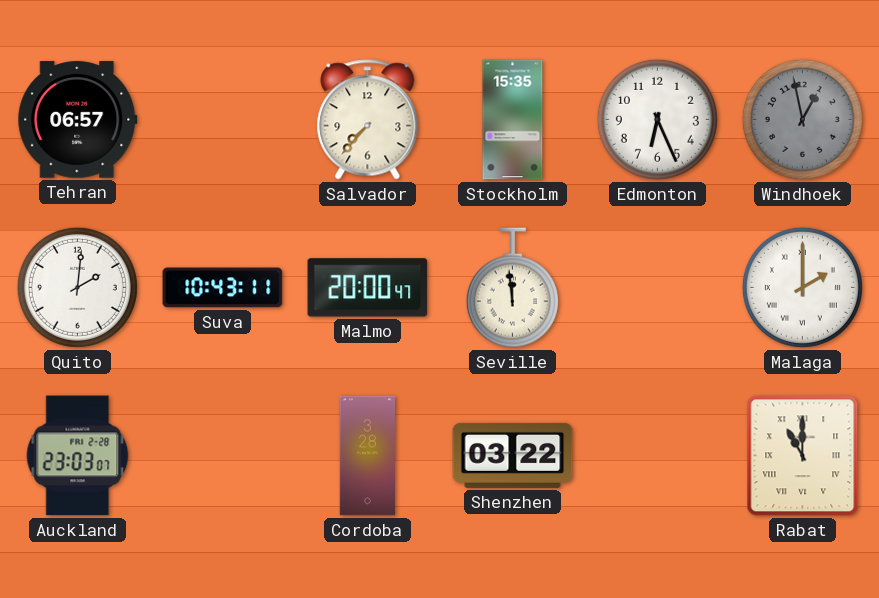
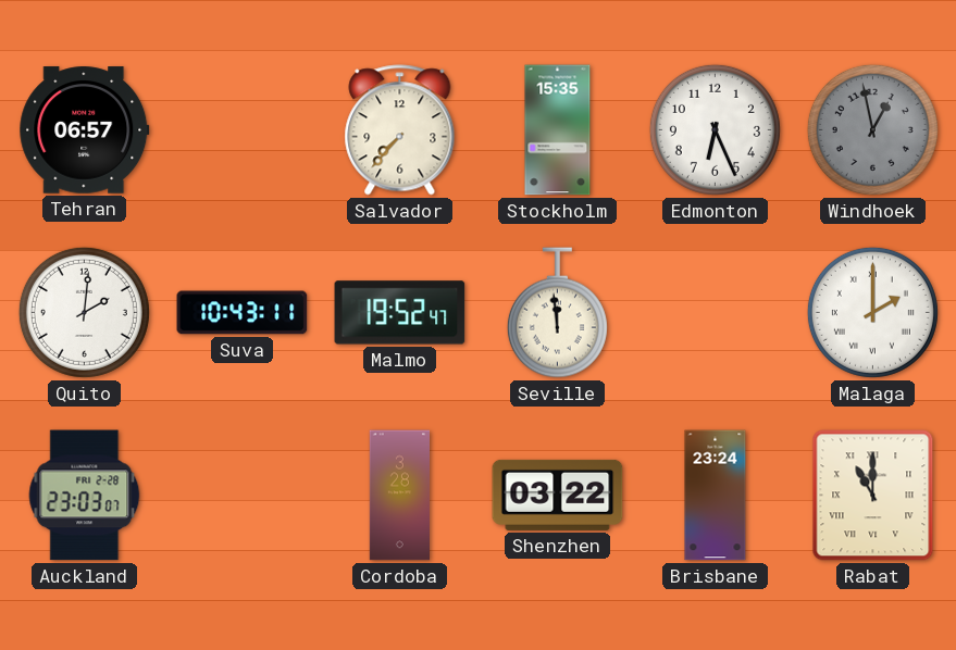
Malmo: 20:00 -> 19:52
Brisbane: none -> 23:24
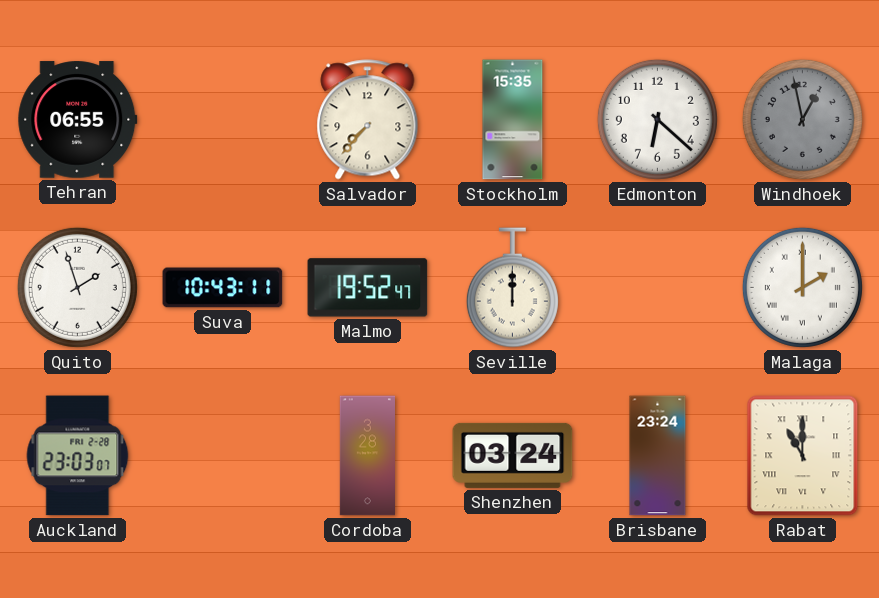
Tehran: 06:57 -> 06:55
Edmonton: 6:26 -> 6:22
Quito: 2:01 -> 1:57
Seville: 11:59 -> 12:00
Shenzhen: 03:22 -> 03:24
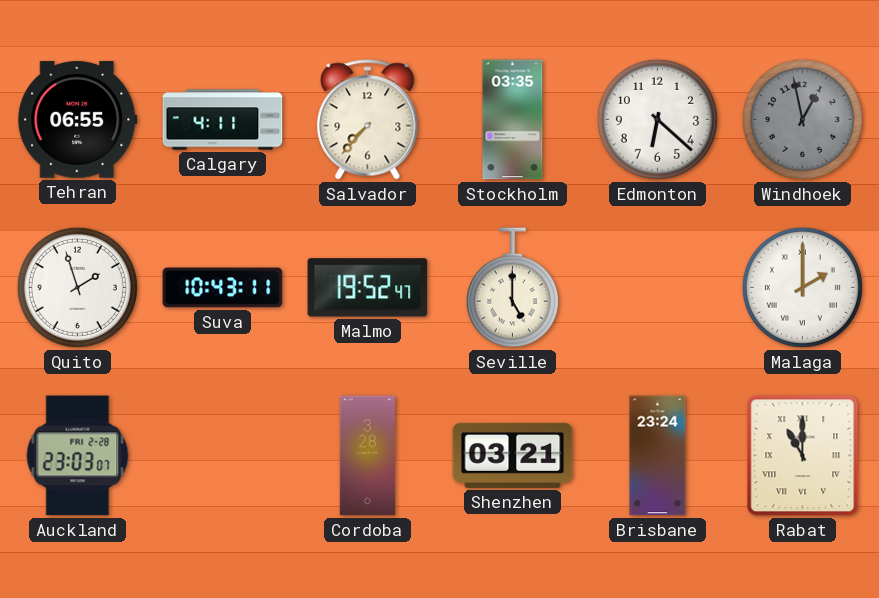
Calgary: none -> 4:11
Stockholm: 15:35 -> 03:35
Seville: 12:00 -> 5:00
Shenzhen: 03:24 -> 03:21
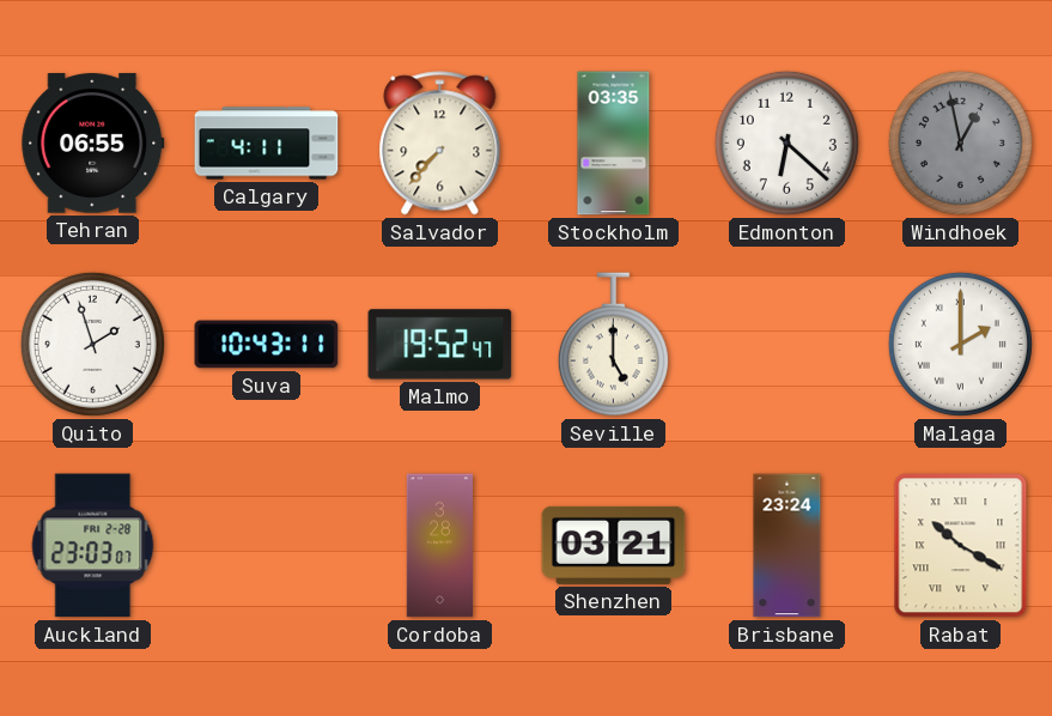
Rabat: 11:00 -> 10:20
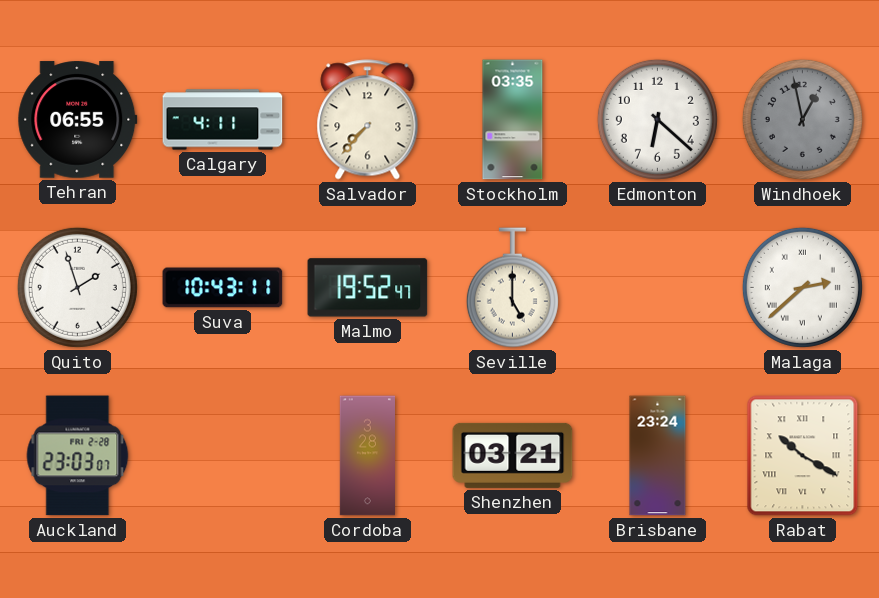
Malaga: 2:00 -> 2:38
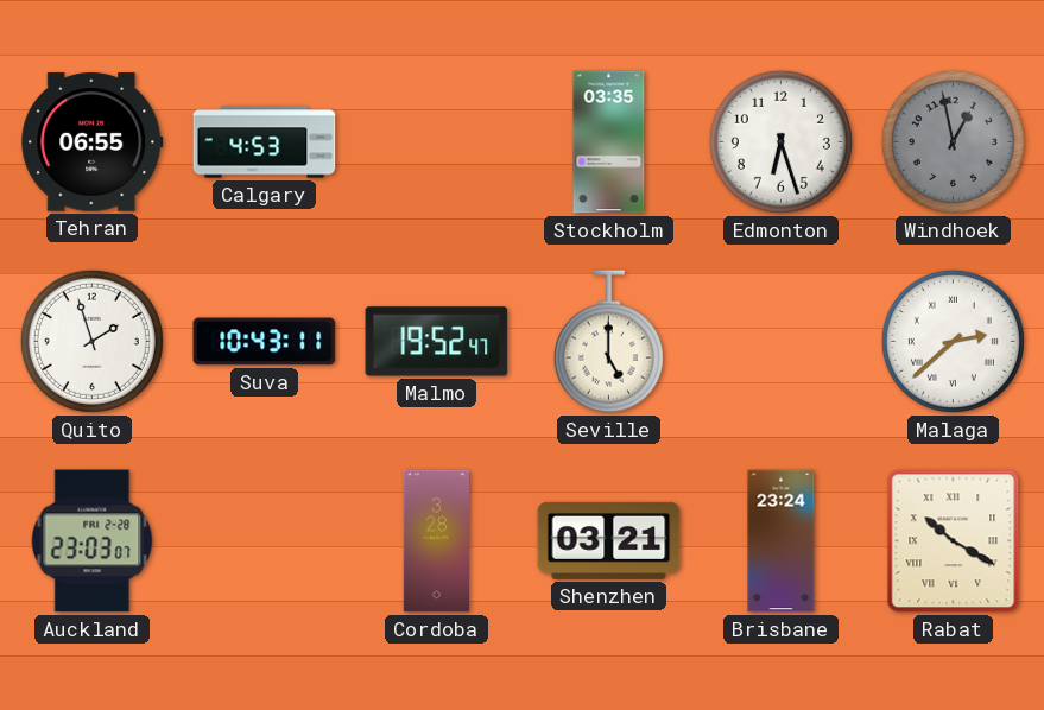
Calgary: 4:11 -> 4:53
Salvador: 7:37 -> none
Edmonton: 6:22 -> 6:27
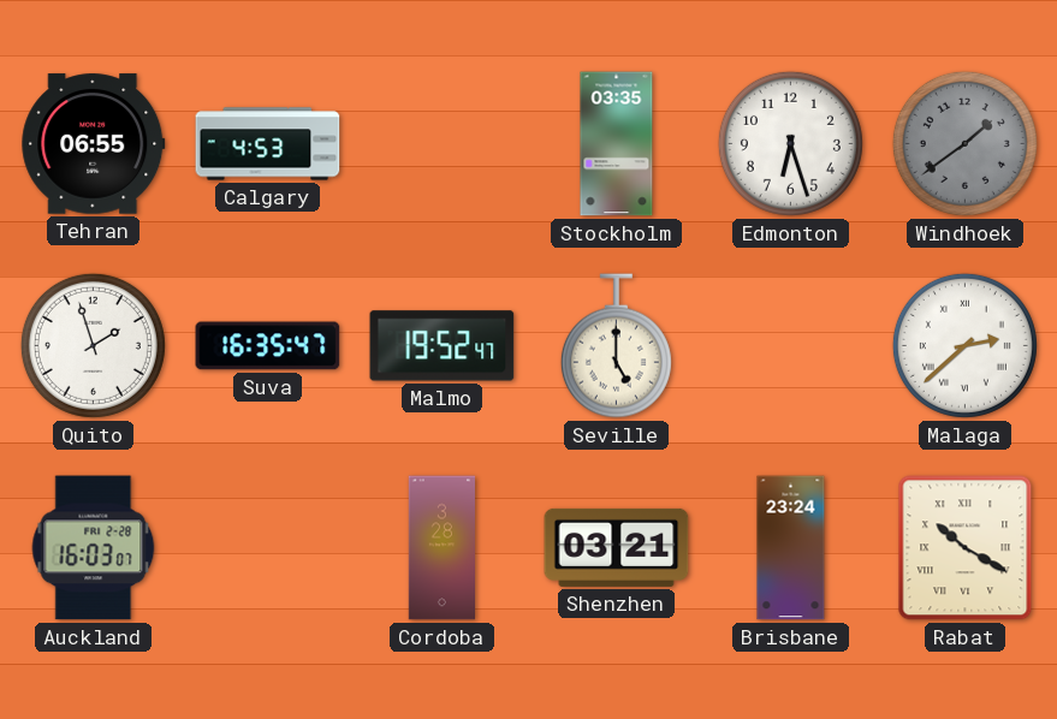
Windhoek: 12:58 -> 1:39
Suva: 10:43 -> 16:35
Auckland: 23:03 -> 16:03
